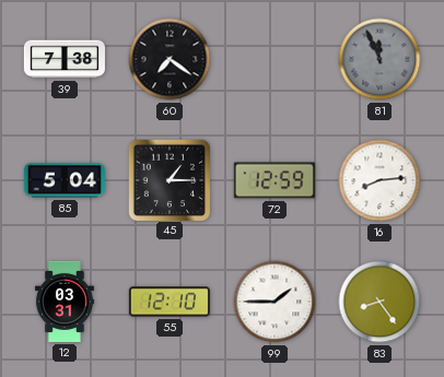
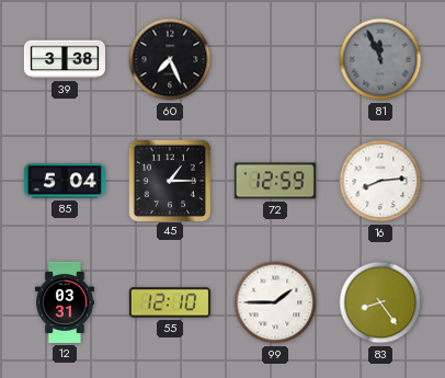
39: 7:38 -> 3:38
60: 7:21 -> 7:26
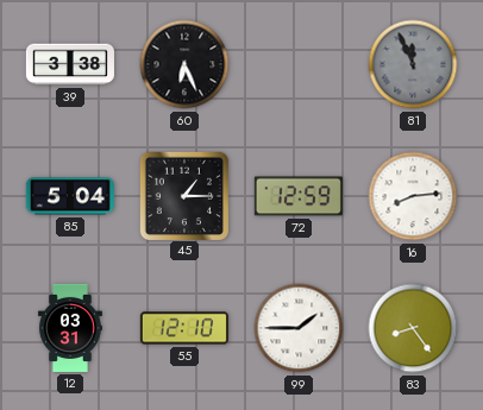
60: 7:26 -> 6:26
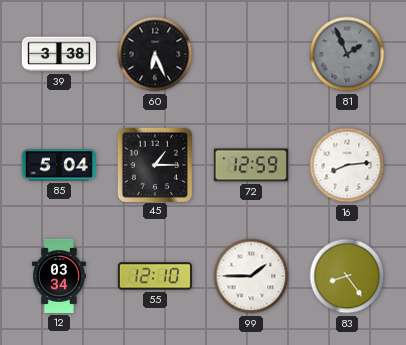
81: 11:56 -> 1:56
12: 03:31 -> 03:34
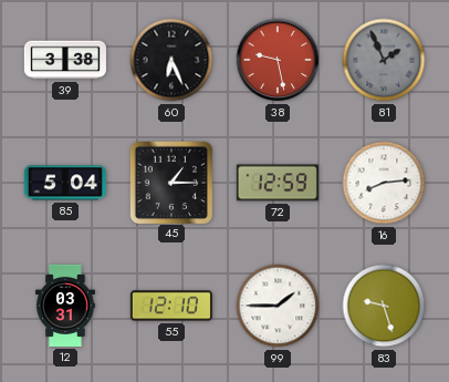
38: none -> 9:28
12: 03:34 -> 03:31
83: 8:24 -> 9:27
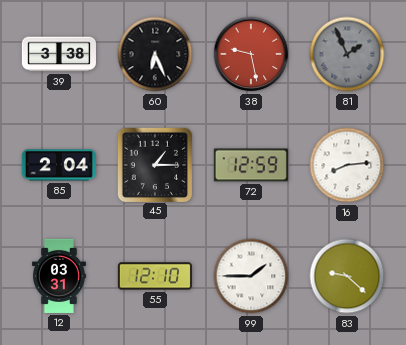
85: 5:04 -> 2:04
83: 9:27 -> 9:22
